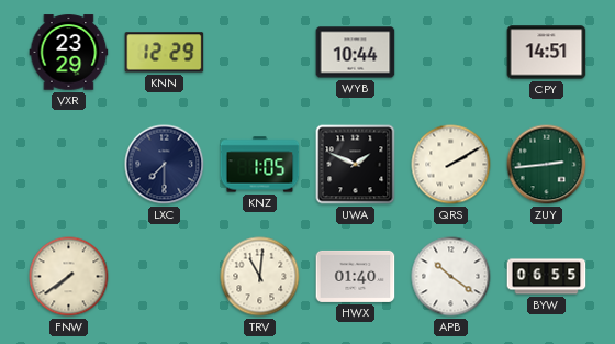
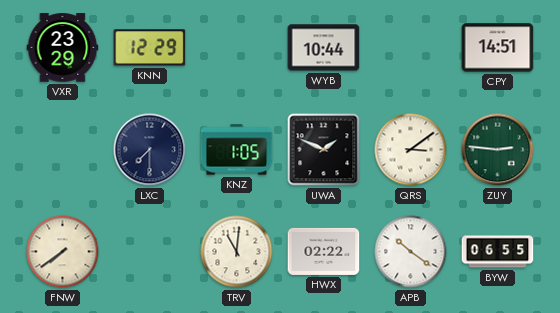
QRS: 2:10 -> 3:09
ZUY: 2:44 -> 2:46
HWX: 01:40 -> 02:22
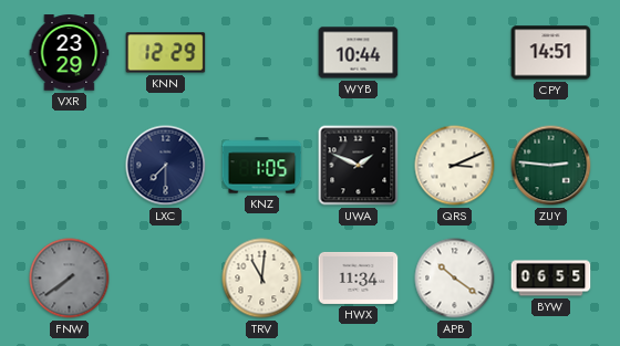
QRS: 3:09 -> 3:11
FNW dial: cream -> grey
HWX: 02:22 -> 11:34
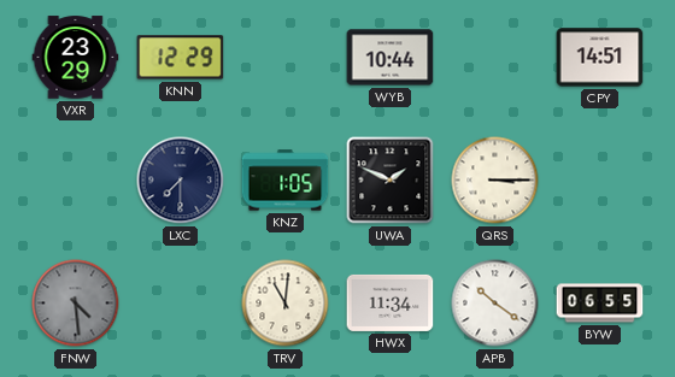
QRS: 3:11 -> 3:15
ZUY: 2:46 -> none
FNW: 7:39 -> 4:29
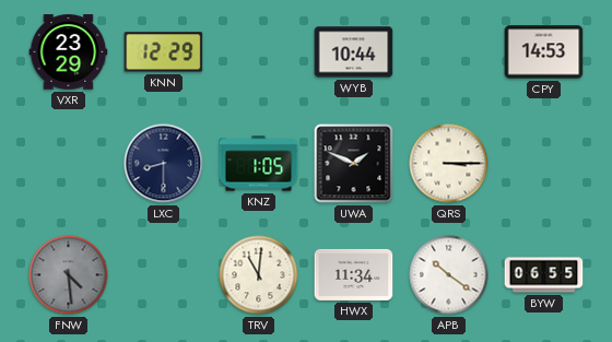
CPY: 14:51 -> 14:53
LXC: 7:30 -> 8:30
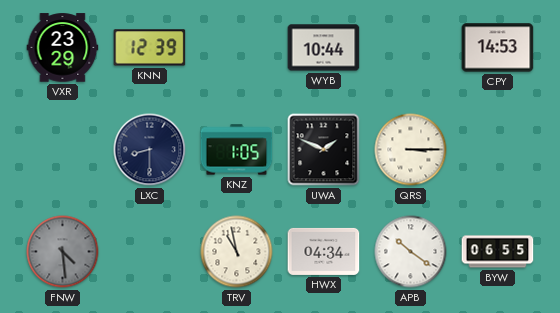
KNN: 12:29 -> 12:39
TRV: 11:01 -> 10:58
HWX: 11:34 -> 04:34
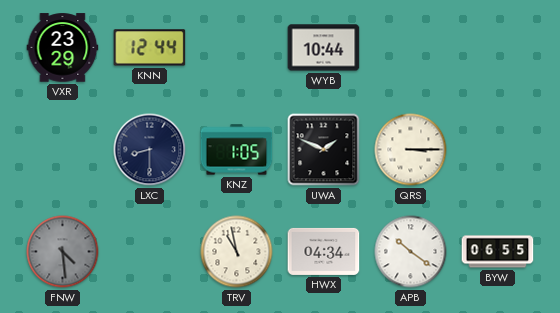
KNN: 12:39 -> 12:44
CPY: 14:53 -> none
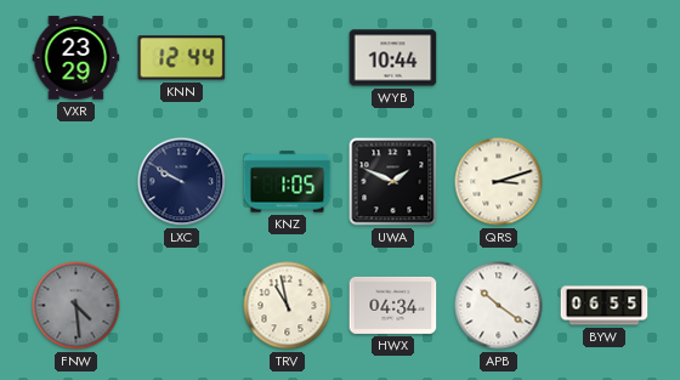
LXC: 8:30 -> 9:50
QRS: 3:15 -> 3:12
